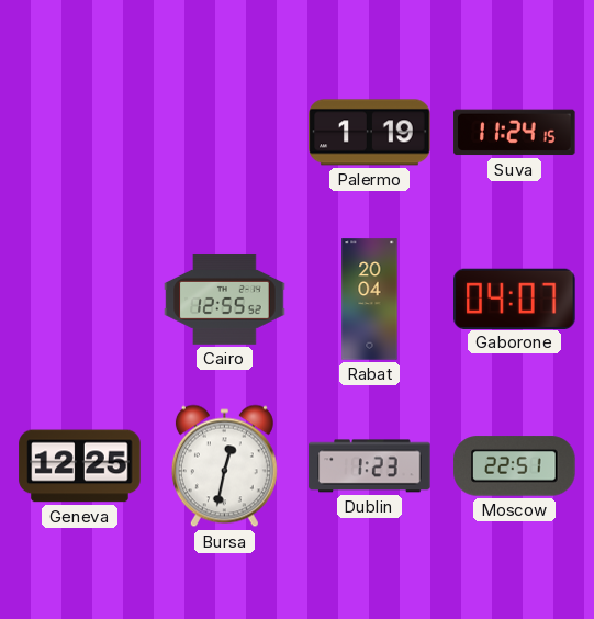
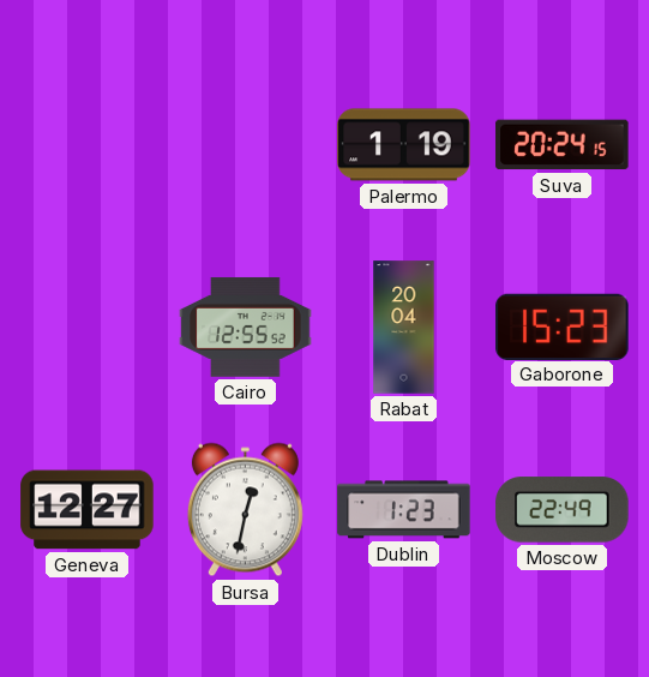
Suva: 11:24 -> 20:24
Gaborone: 04:07 -> 15:23
Geneva: 12:25 -> 12:27
Moscow: 22:51 -> 22:49
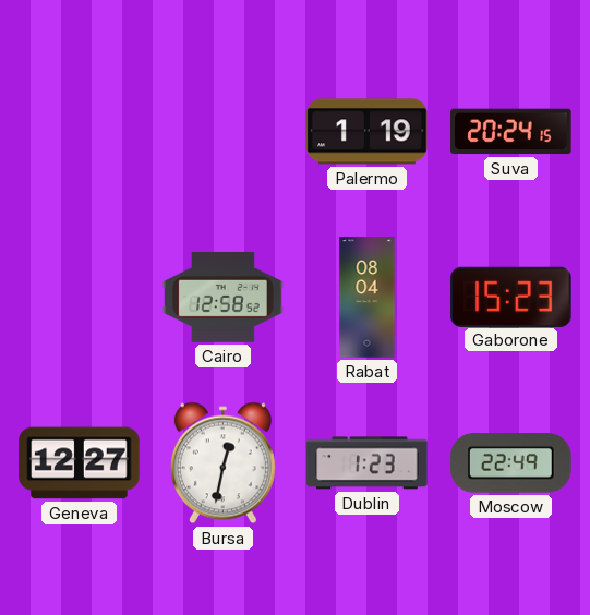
Cairo: 12:55 -> 12:58
Rabat: 20:04 -> 08:04
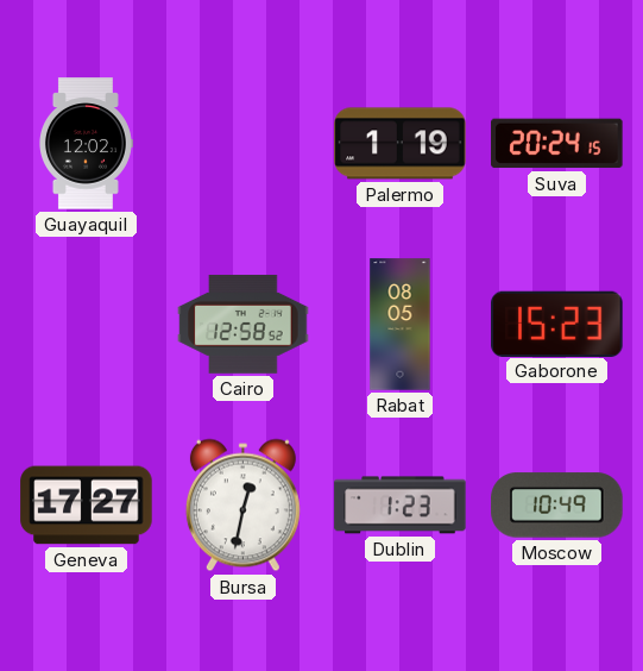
Guayaquil: none -> 12:02
Rabat: 08:04 -> 08:05
Geneva: 12:27 -> 17:27
Moscow: 22:49 -> 10:49
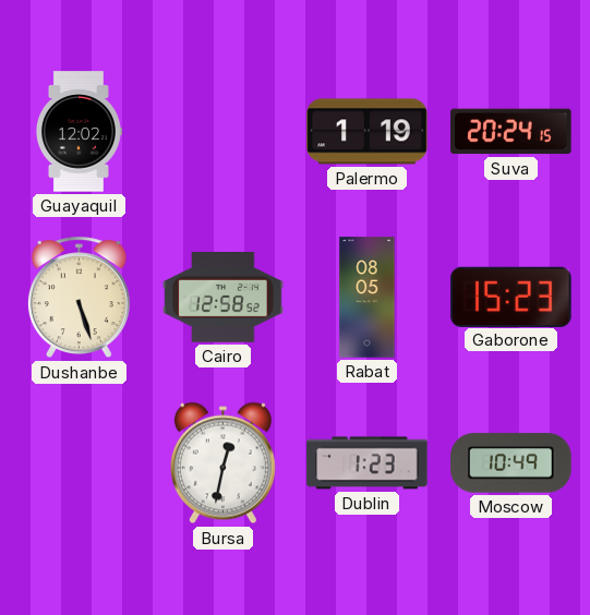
Dushanbe: none -> 5:27
Geneva: 17:27 -> none
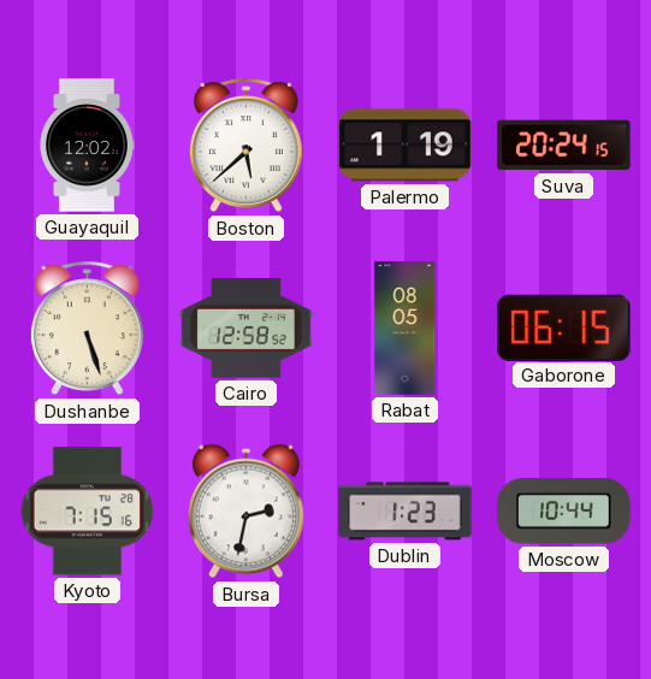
Boston: none -> 5:38
Gaborone: 15:23 -> 06:15
Kyoto: none -> 7:15
Bursa: 12:32 -> 2:32
Moscow: 10:49 -> 10:44
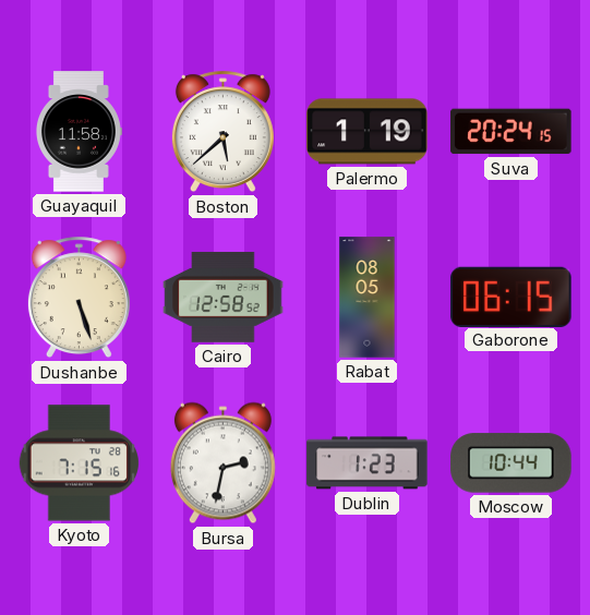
Guayaquil: 12:02 -> 11:58
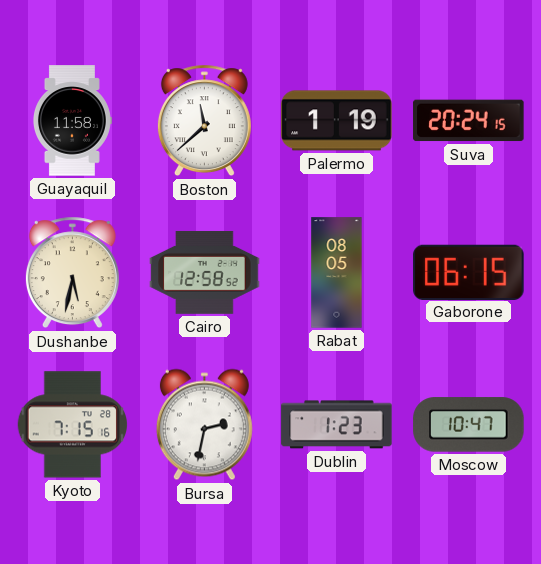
Boston: 5:38 -> 11:38
Dushanbe: 5:27 -> 5:32
Moscow: 10:44 -> 10:47
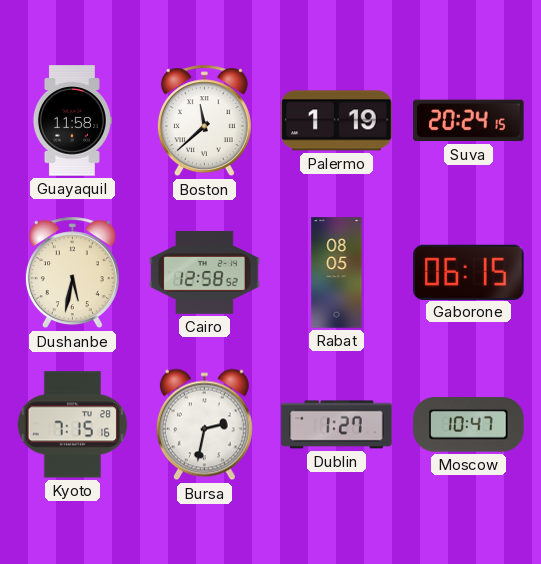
Dublin: 1:23 -> 1:27
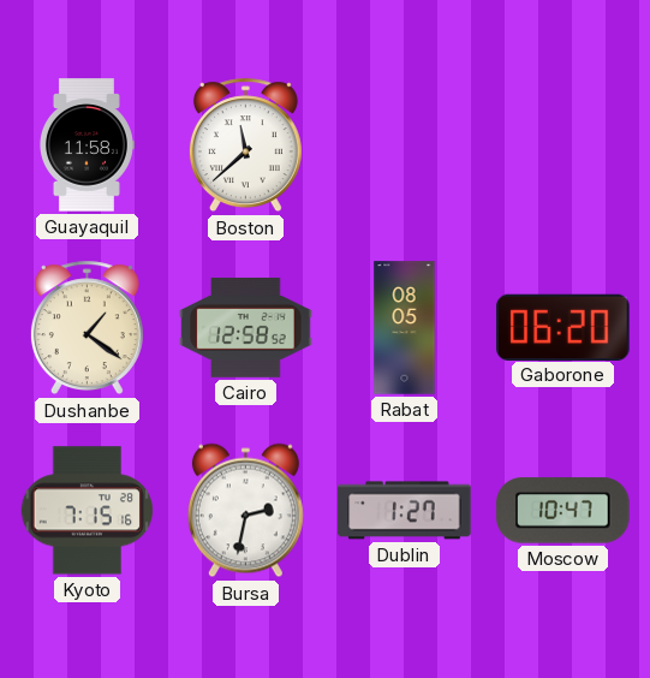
Palermo: 1:19 -> none
Suva: 20:24 -> none
Dushanbe: 5:32 -> 1:21
Gaborone: 06:15 -> 06:20
